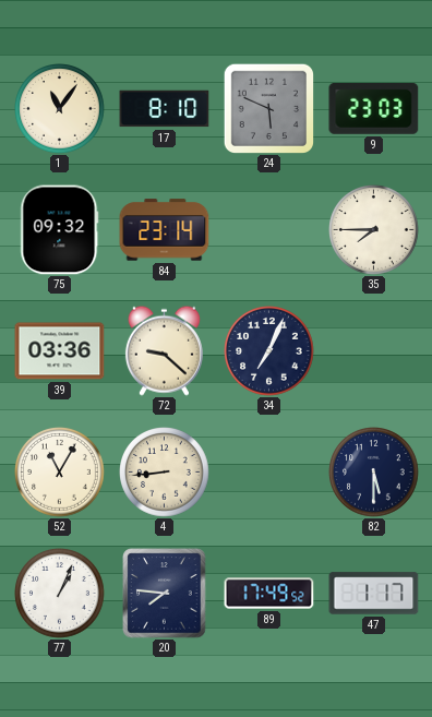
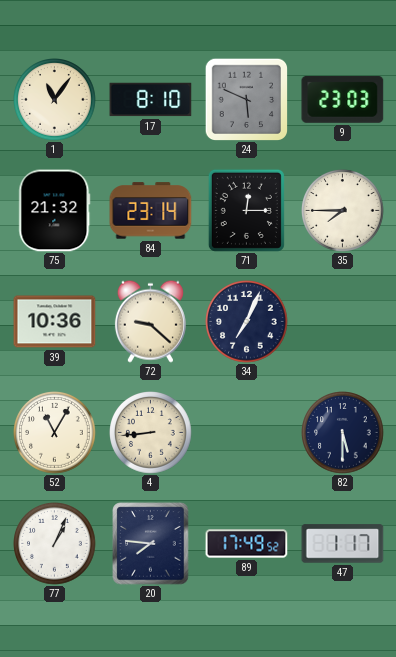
75: 09:32 -> 21:32
71: none -> 12:15
39: 03:36 -> 10:36
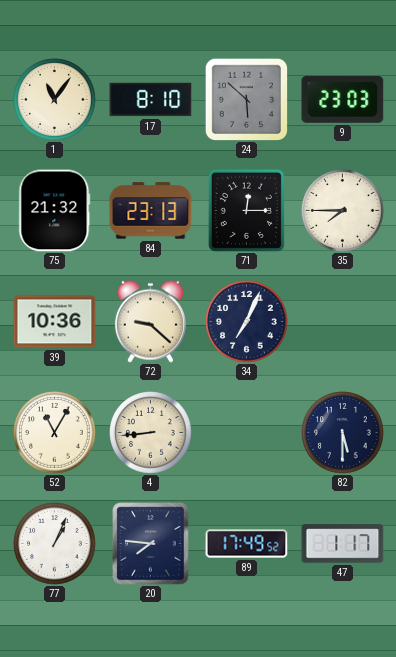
24: 5:49 -> 5:52
84: 23:14 -> 23:13
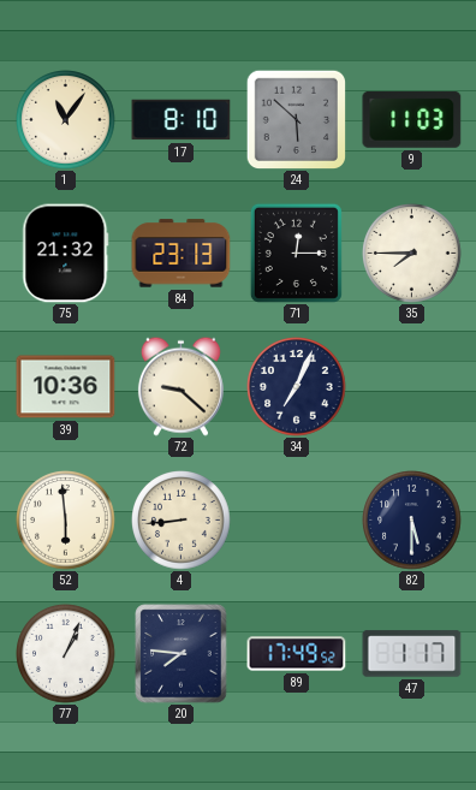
9: 23:03 -> 11:03
52: 11:05 -> 5:59
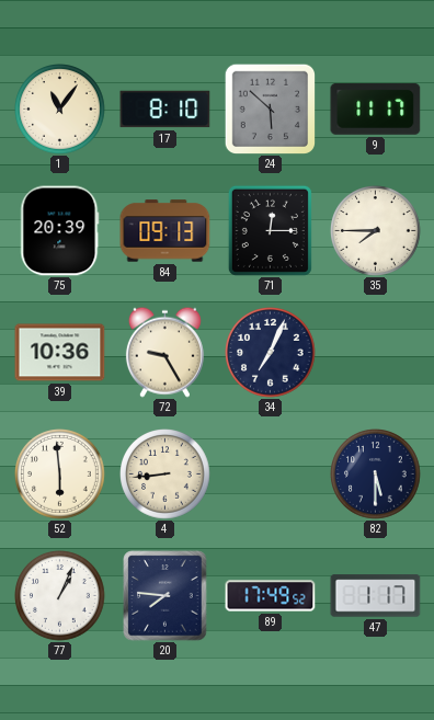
9: 11:03 -> 11:17
75: 21:32 -> 20:39
84: 23:13 -> 09:13
72: 9:22 -> 9:25
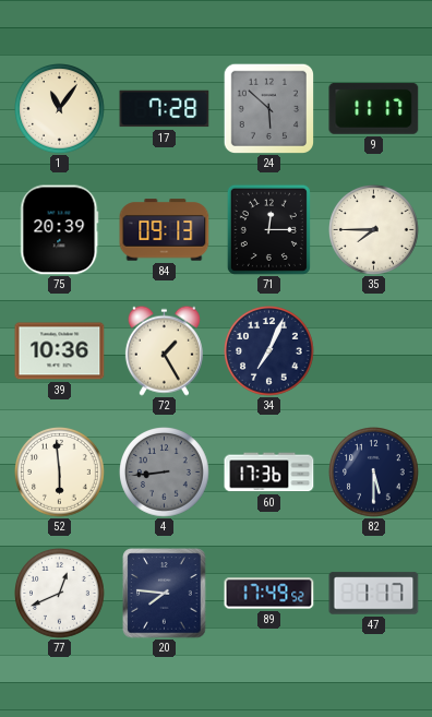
17: 8:10 -> 7:28
72: 9:25 -> 1:25
4 dial: cream -> grey
60: none -> 17:36
77: 1:04 -> 12:41
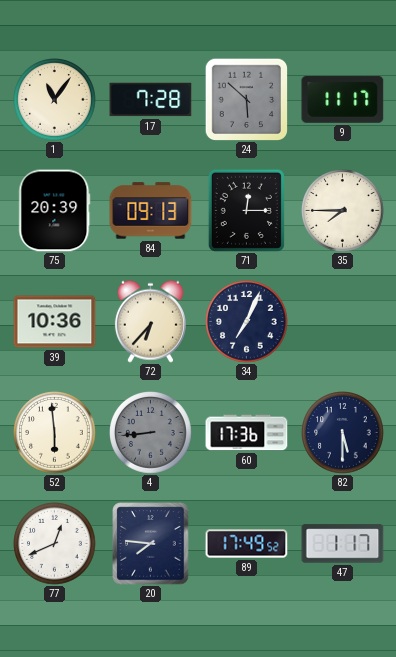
72: 1:25 -> 6:37
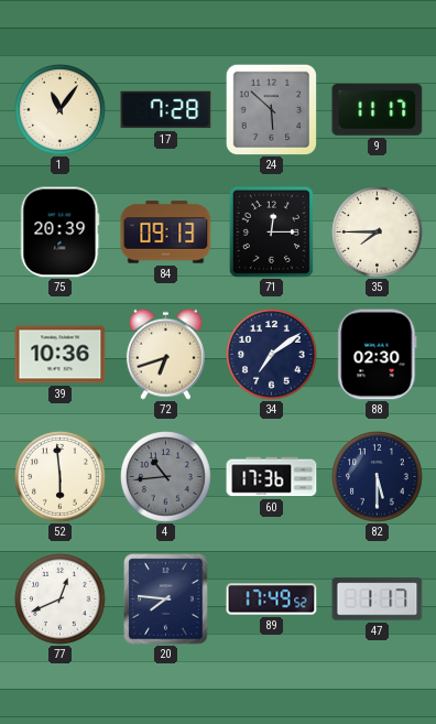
72: 6:37 -> 6:42
34: 7:04 -> 7:09
88: none -> 02:30
4: 8:44 -> 10:44
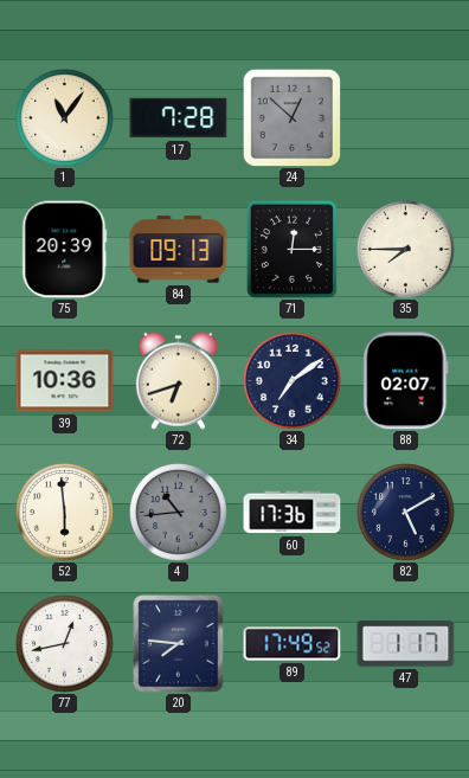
24: 5:52 -> 12:52
9: 11:17 -> none
88: 02:30 -> 02:07
82: 5:30 -> 5:10
77: 12:41 -> 12:43
